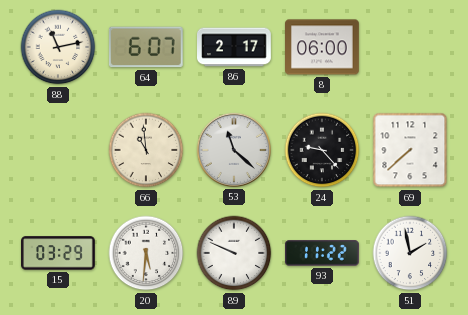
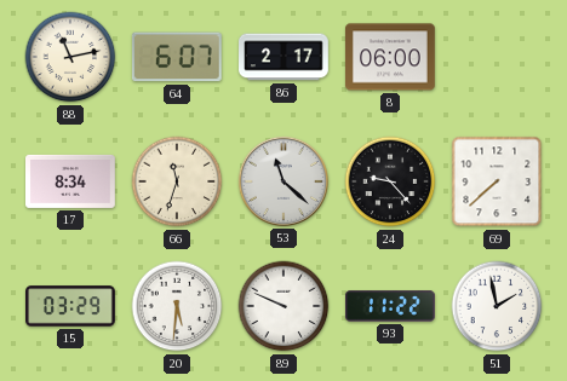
17: none -> 8:34
66: 10:59 -> 11:33
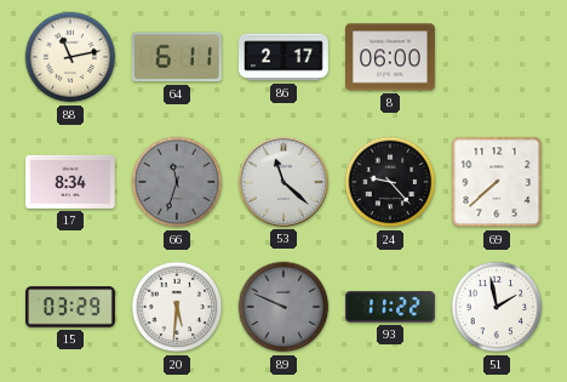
64: 6:07 -> 6:11
66 dial: cream -> grey
89 dial: white -> grey
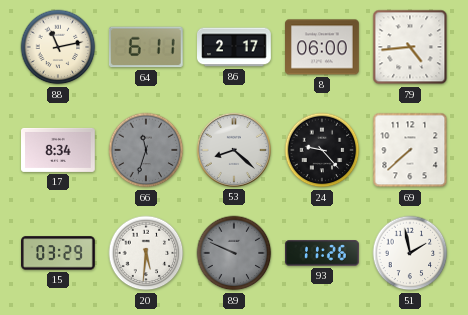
79: none -> 4:44
53: 11:22 -> 8:22
93: 11:22 -> 11:26
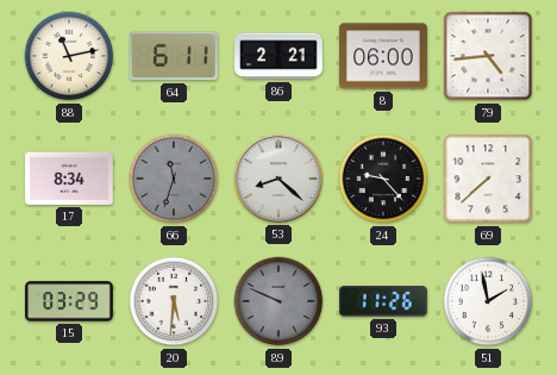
86: 2:17 -> 2:21
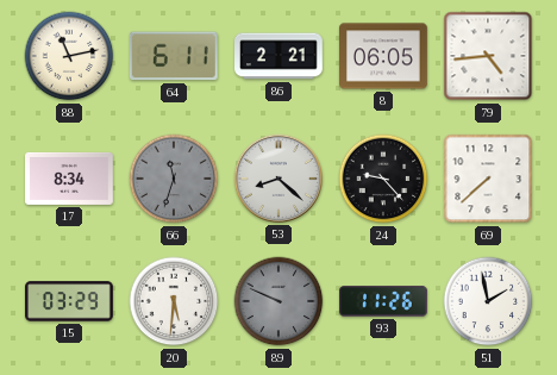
8: 06:00 -> 06:05
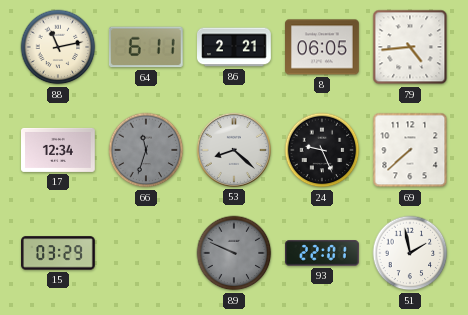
17: 8:34 -> 12:34
24: 9:23 -> 9:26
20: 5:31 -> none
93: 11:26 -> 22:01
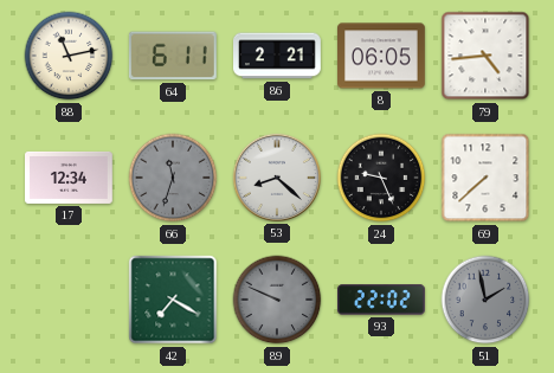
15: 03:29 -> none
42: none -> 7:20
93: 22:01 -> 22:02
51 dial: white -> grey
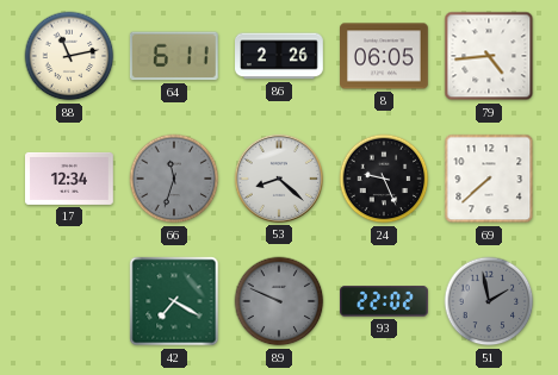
86: 2:21 -> 2:26
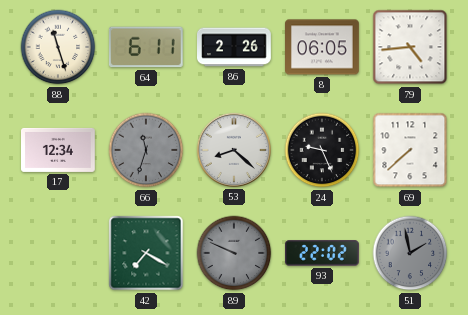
88: 11:13 -> 11:27
